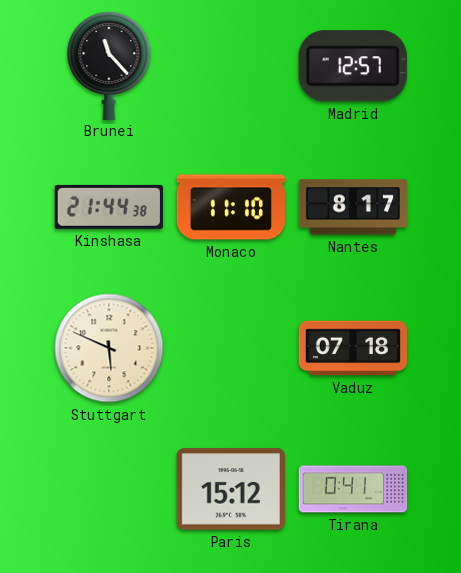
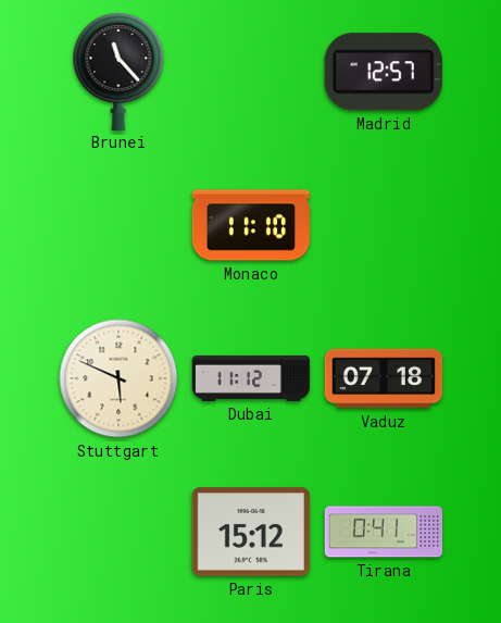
Kinshasa: 21:44 -> none
Nantes: 8:17 -> none
Dubai: none -> 11:12
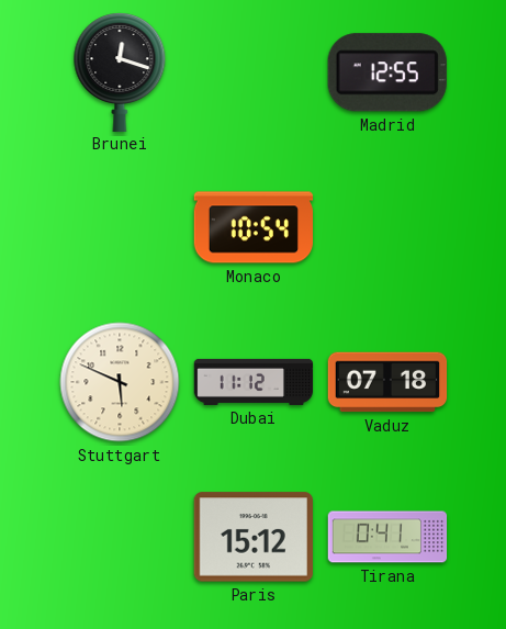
Brunei: 11:23 -> 12:18
Madrid: 12:57 -> 12:55
Monaco: 11:10 -> 10:54
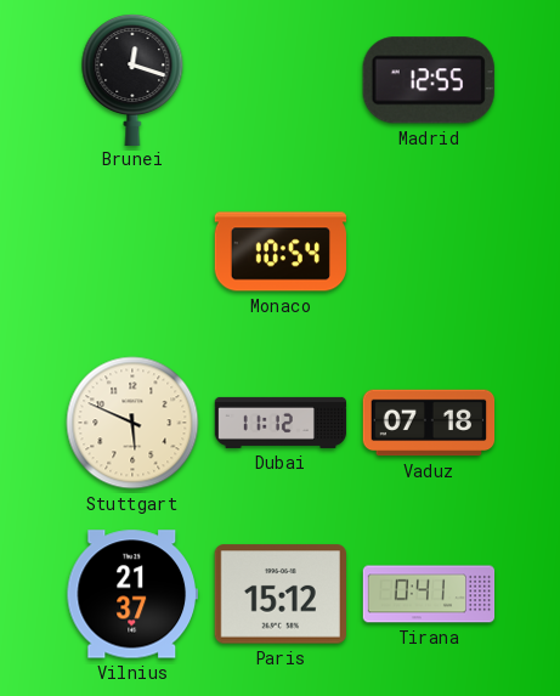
Vilnius: none -> 21:37
